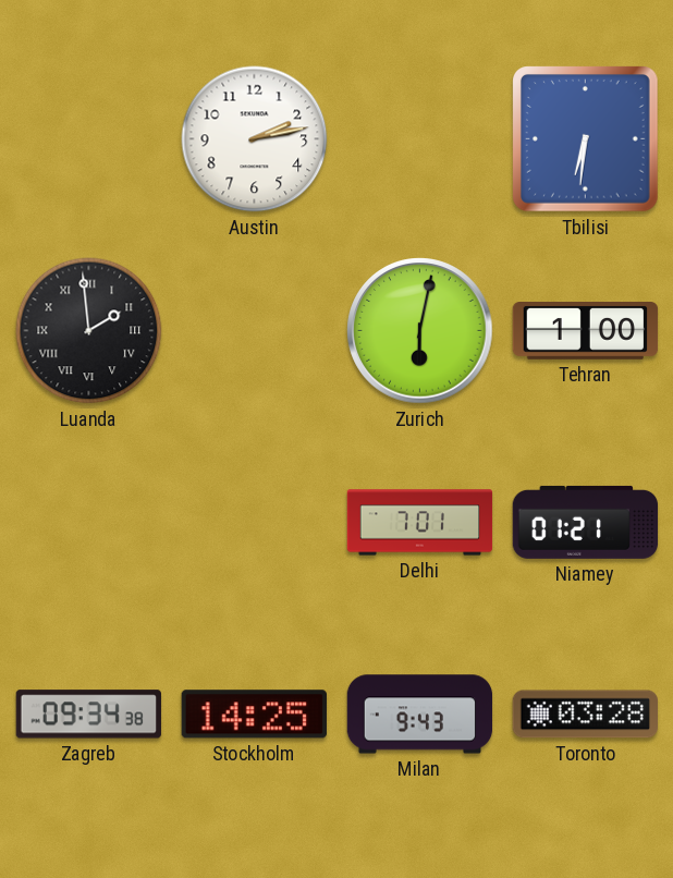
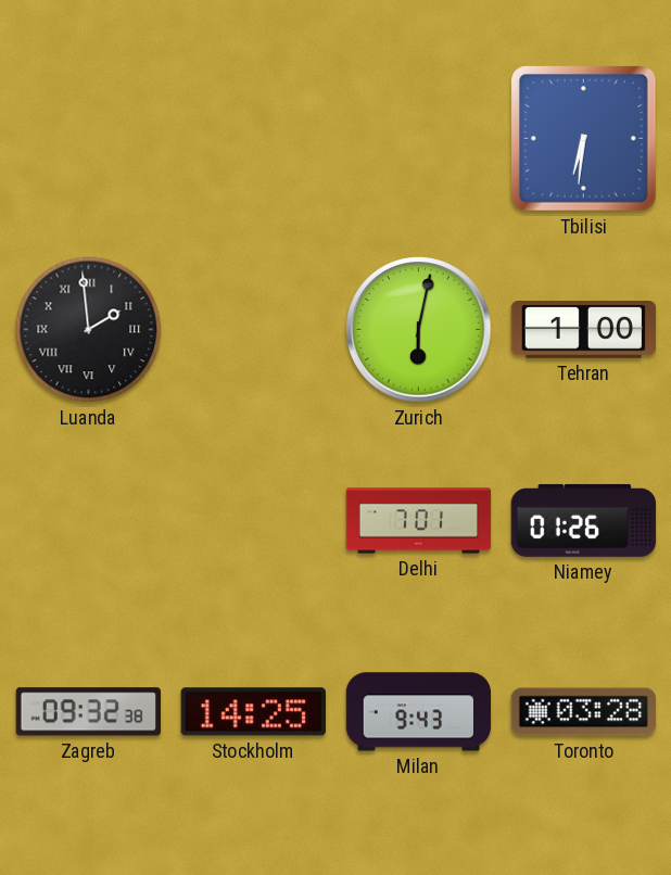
Austin: 2:13 -> none
Niamey: 01:21 -> 01:26
Zagreb: 09:34 -> 09:32
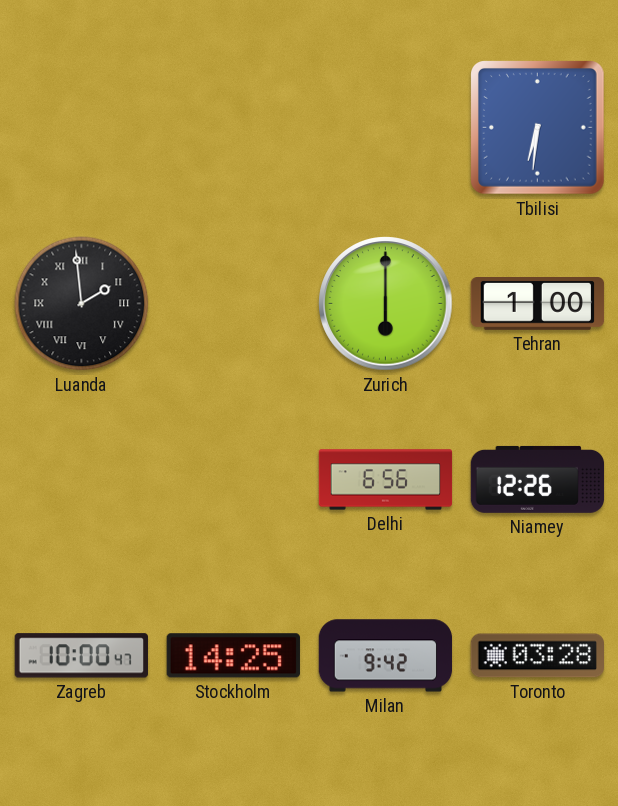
Zurich: 6:02 -> 6:00
Delhi: 7:01 -> 6:56
Niamey: 01:26 -> 12:26
Zagreb: 09:32 -> 10:00
Milan: 9:43 -> 9:42
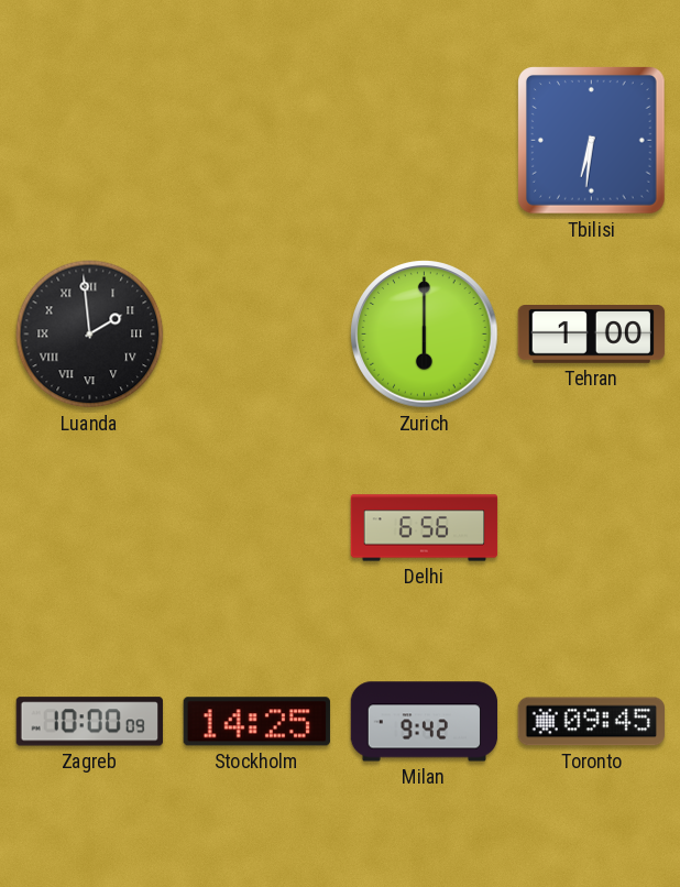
Niamey: 12:26 -> none
Zagreb: 10:00:47 -> 10:00:09
Toronto: 03:28 -> 09:45
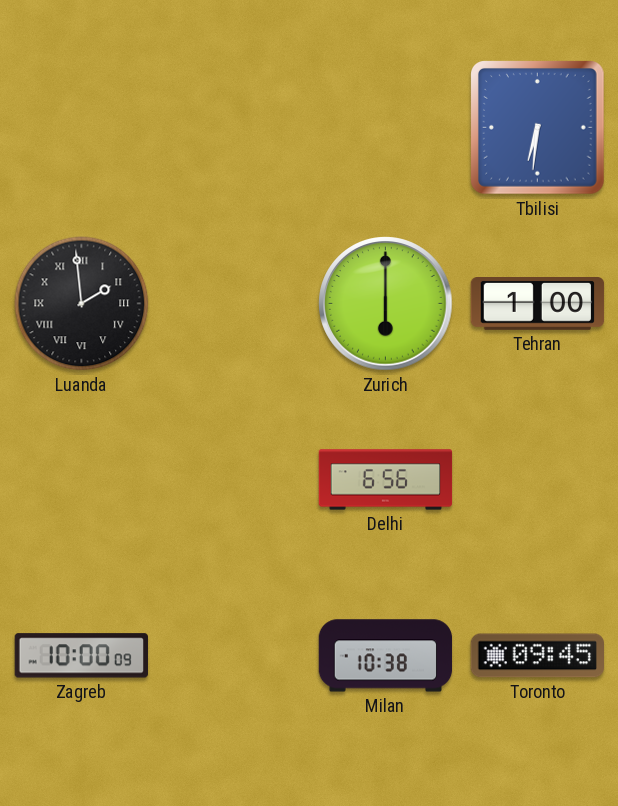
Stockholm: 14:25 -> none
Milan: 9:42 -> 10:38
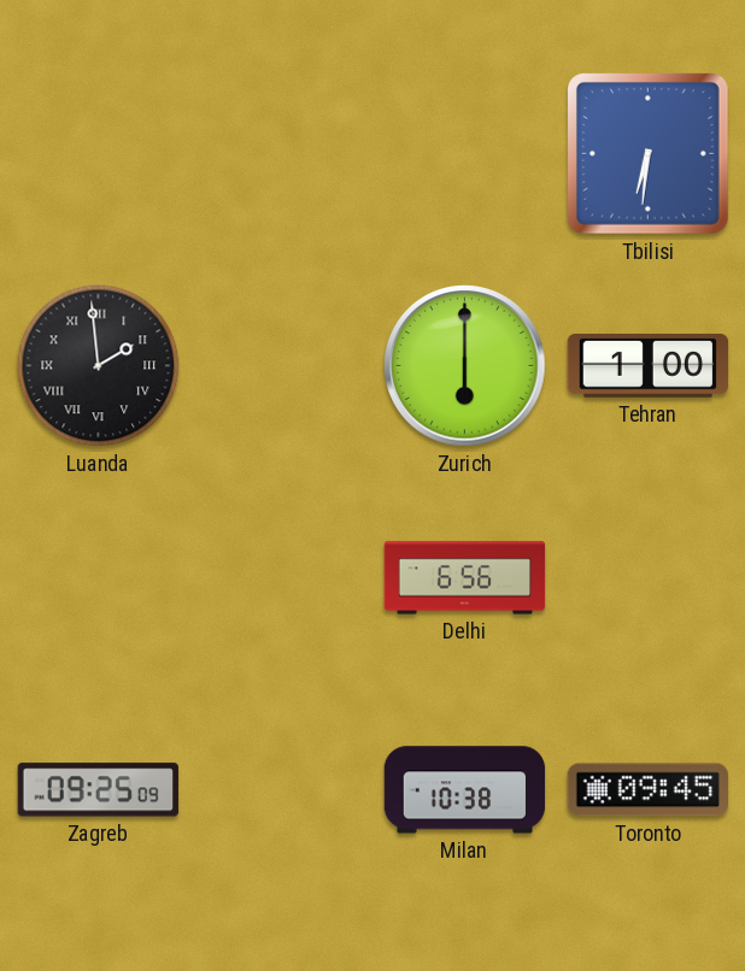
Zagreb: 10:00 -> 09:25
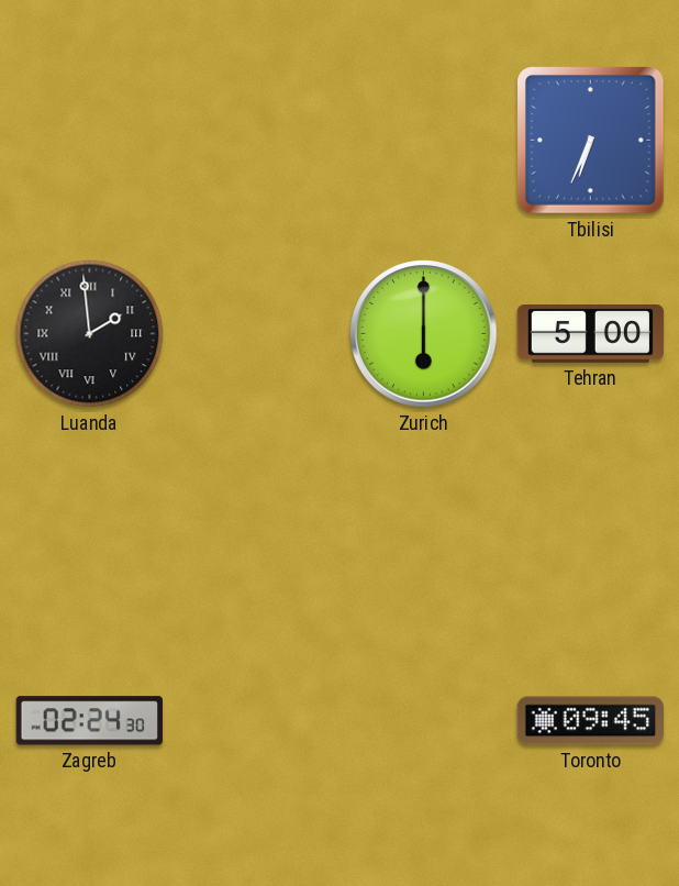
Tbilisi: 6:31 -> 6:34
Tehran: 1:00 -> 5:00
Delhi: 6:56 -> none
Zagreb: 09:25 -> 02:24
Milan: 10:38 -> none
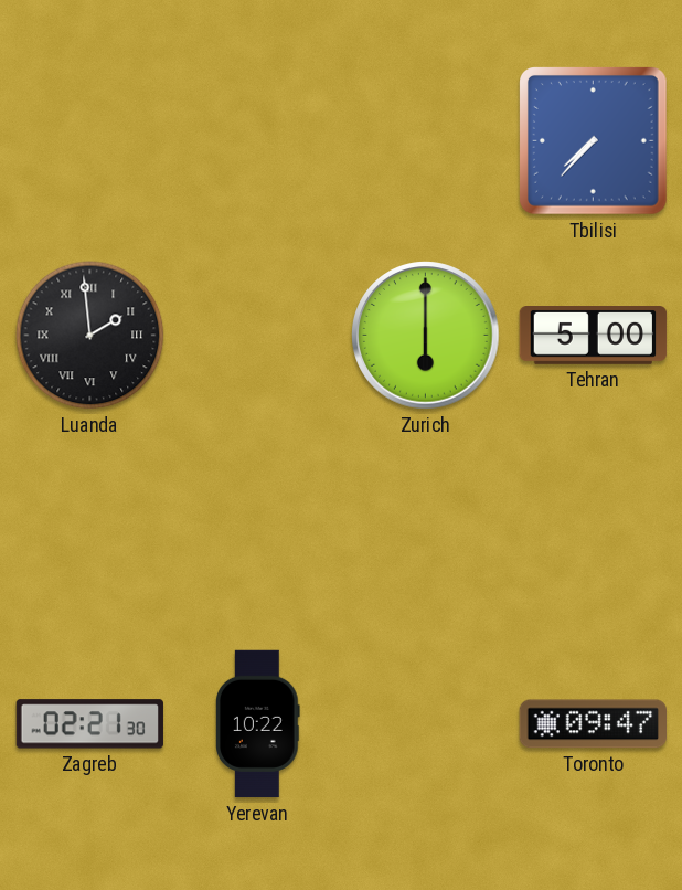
Tbilisi: 6:34 -> 7:37
Zagreb: 02:24 -> 02:21
Yerevan: none -> 10:22
Toronto: 09:45 -> 09:47
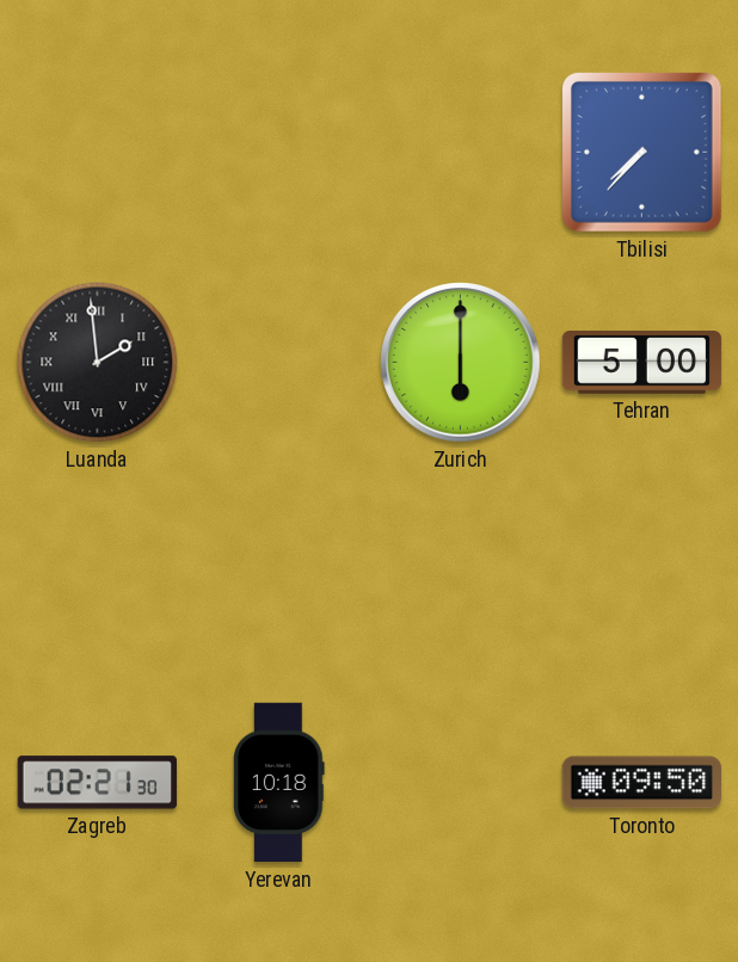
Yerevan: 10:22 -> 10:18
Toronto: 09:47 -> 09:50
